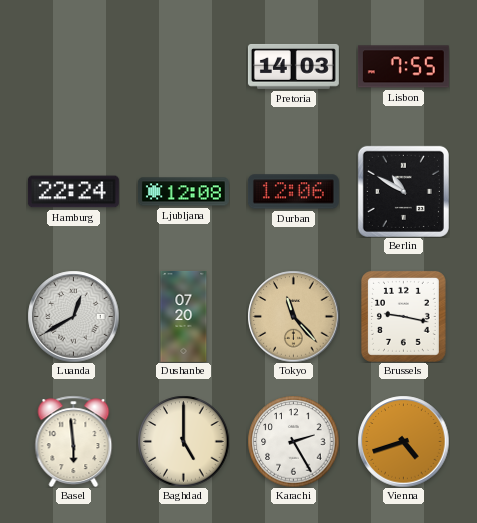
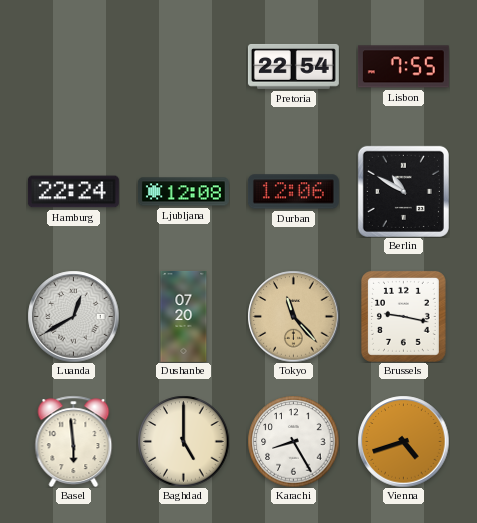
Pretoria: 14:03 -> 22:54
Karachi: 2:25 -> 8:25
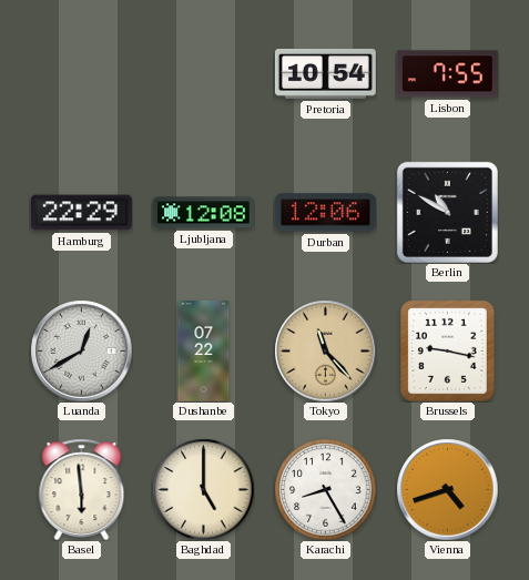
Pretoria: 22:54 -> 10:54
Hamburg: 22:24 -> 22:29
Dushanbe: 07:20 -> 07:22
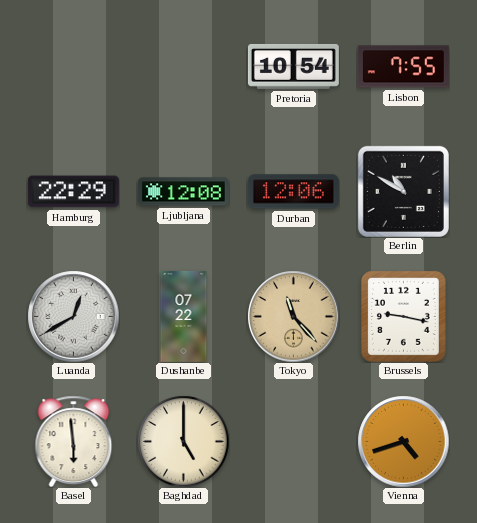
Karachi: 8:25 -> none
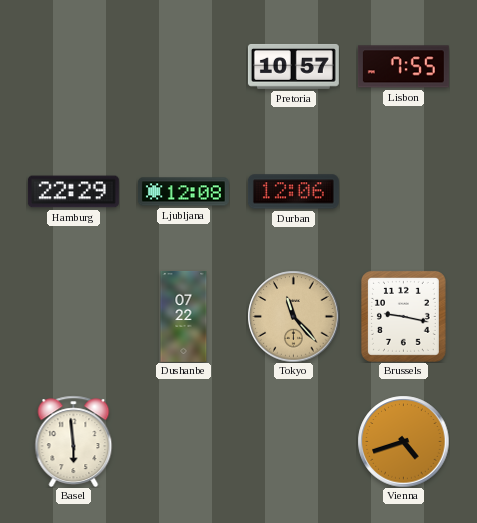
Pretoria: 10:54 -> 10:57
Berlin: 10:50 -> none
Luanda: 12:40 -> none
Baghdad: 5:00 -> none
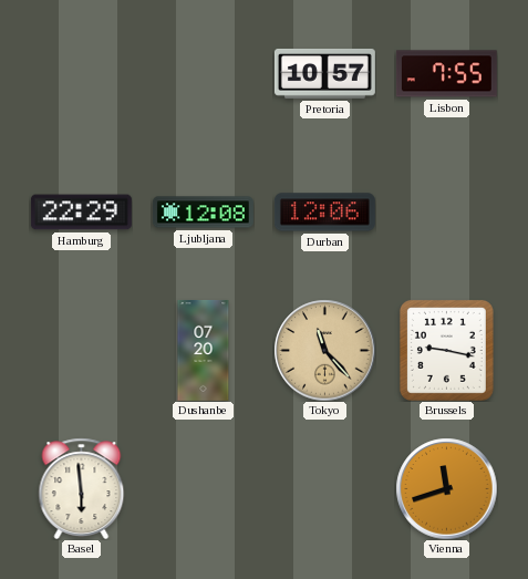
Dushanbe: 07:22 -> 07:20
Vienna: 4:42 -> 11:42
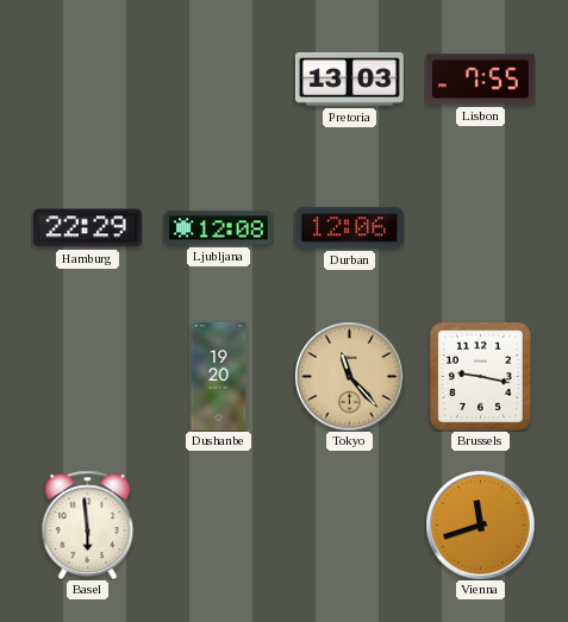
Pretoria: 10:57 -> 13:03
Dushanbe: 07:20 -> 19:20
